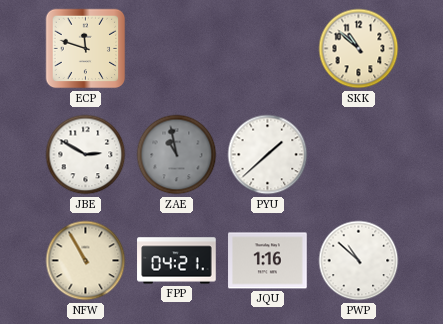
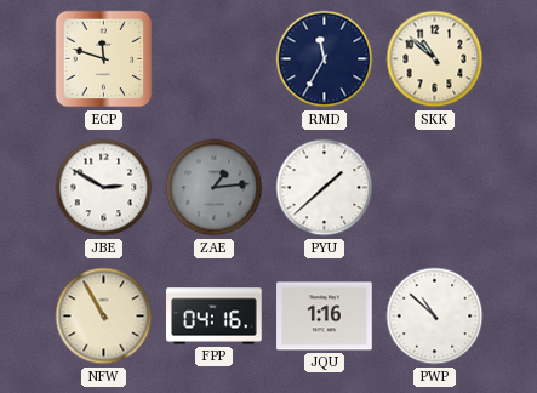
RMD: none -> 11:35
ZAE: 10:58 -> 1:14
FPP: 04:21 -> 04:16
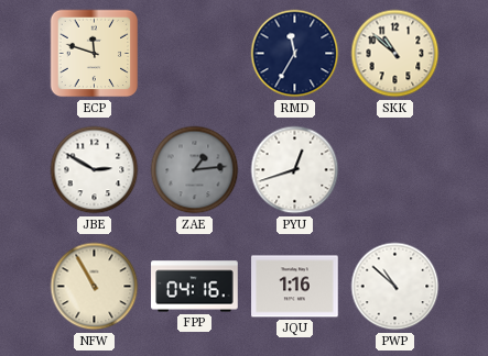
PYU: 1:38 -> 12:42
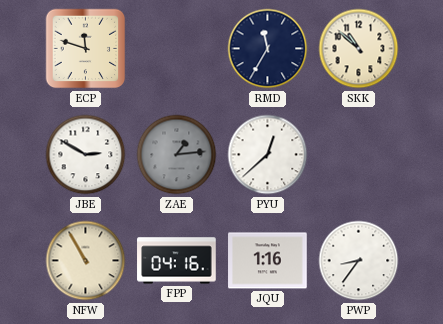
PYU: 12:42 -> 12:38
PWP: 10:52 -> 8:36
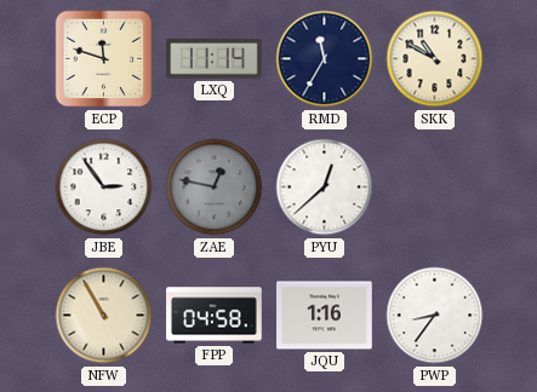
LXQ: none -> 11:14
SKK: 10:52 -> 10:50
JBE: 2:50 -> 2:54
ZAE: 1:14 -> 12:47
FPP: 04:16 -> 04:58
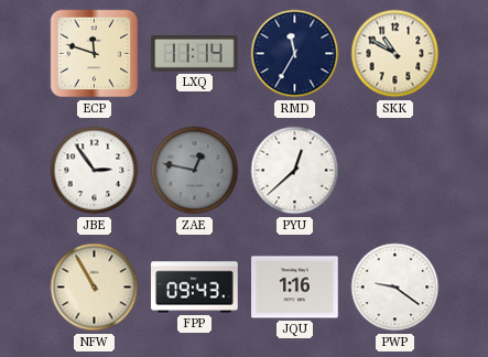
FPP: 04:58 -> 09:43
PWP: 8:36 -> 9:21
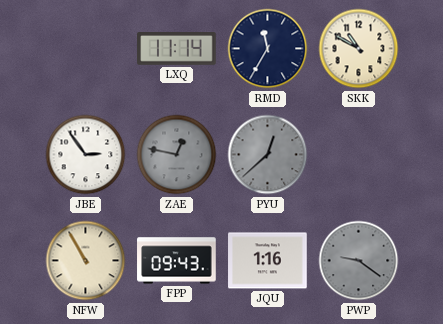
ECP: 11:48 -> none
PYU dial: white -> grey
PWP dial: white -> grey
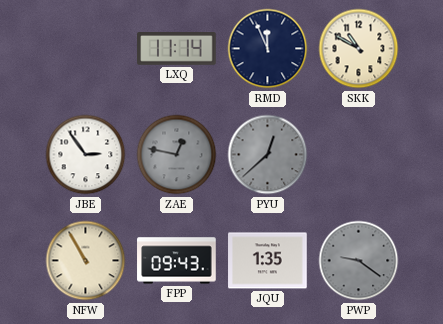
RMD: 11:35 -> 11:56
JQU: 1:16 -> 1:35
